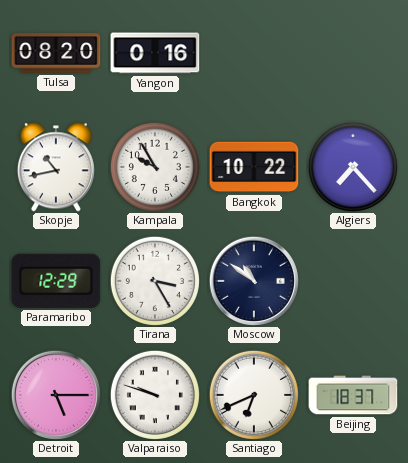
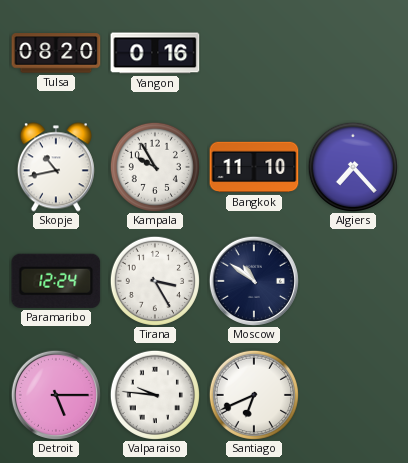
Bangkok: 10:22 -> 11:10
Paramaribo: 12:29 -> 12:24
Valparaiso: 9:48 -> 9:46
Beijing: 18:37 -> none
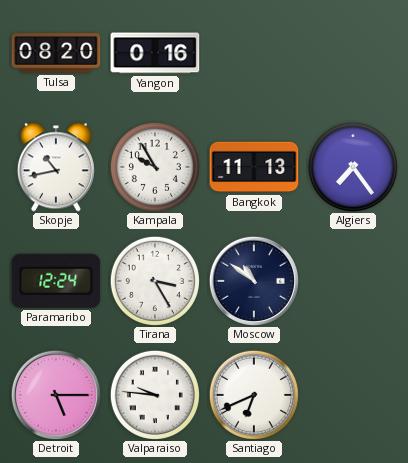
Bangkok: 11:10 -> 11:13
Algiers: 7:23 -> 7:24
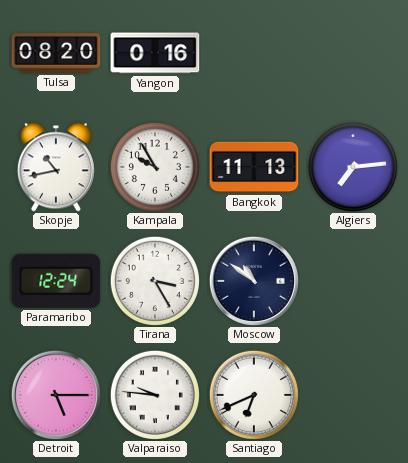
Algiers: 7:24 -> 7:14
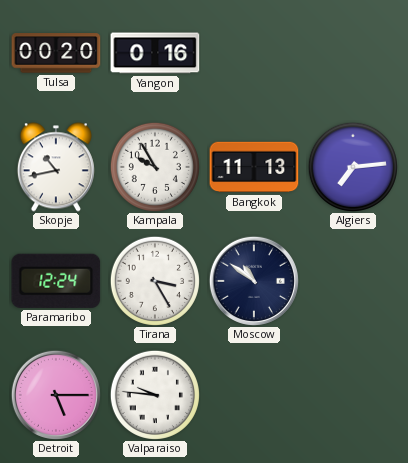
Tulsa: 08:20 -> 00:20
Santiago: 6:41 -> none
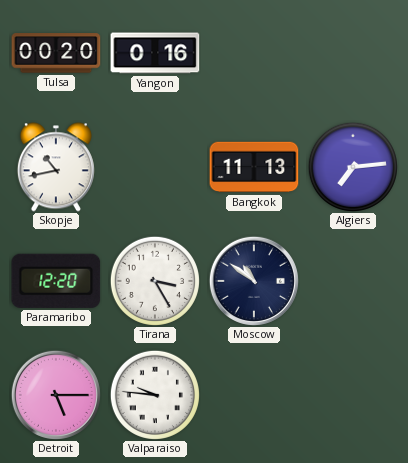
Kampala: 9:55 -> none
Paramaribo: 12:24 -> 12:20
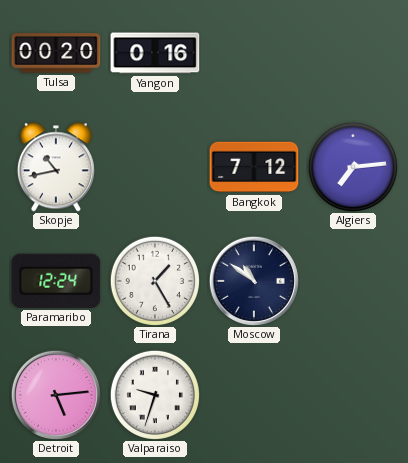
Bangkok: 11:13 -> 7:12
Paramaribo: 12:20 -> 12:24
Tirana: 3:25 -> 1:25
Detroit: 5:15 -> 5:14
Valparaiso: 9:46 -> 9:33
